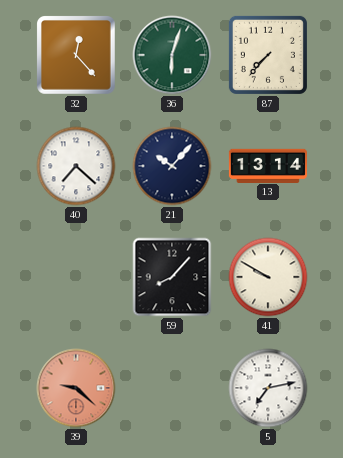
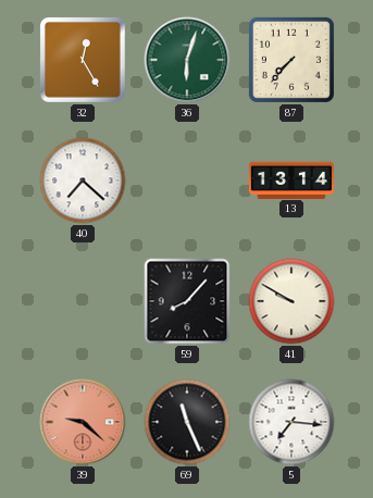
32: 12:23 -> 12:25
21: 10:07 -> none
69: none -> 11:26
5: 7:13 -> 7:16
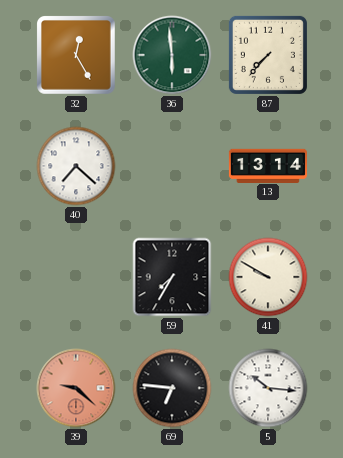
36: 6:03 -> 5:59
59: 8:07 -> 7:35
69: 11:26 -> 6:46
5: 7:16 -> 10:16
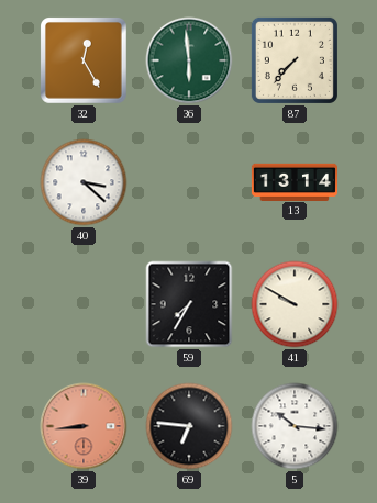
40: 7:22 -> 3:22
39: 9:22 -> 8:44
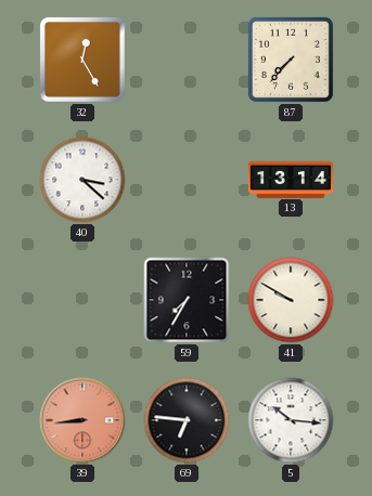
36: 5:59 -> none
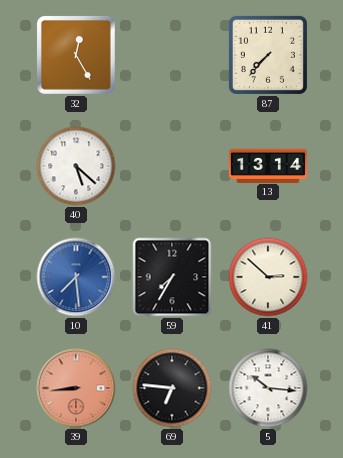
40: 3:22 -> 5:22
10: none -> 7:29
41: 9:50 -> 2:52
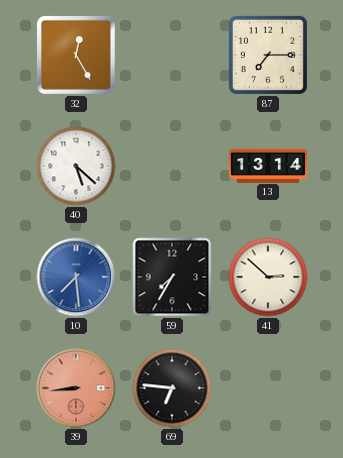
87: 7:37 -> 7:15
5: 10:16 -> none
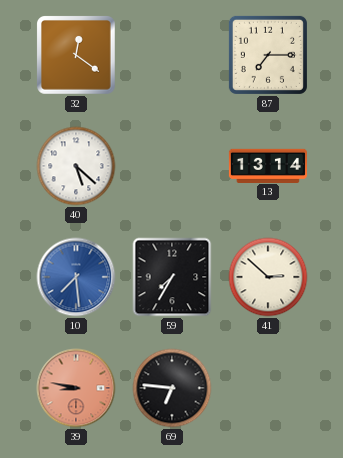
32: 12:25 -> 12:21
39: 8:44 -> 8:47
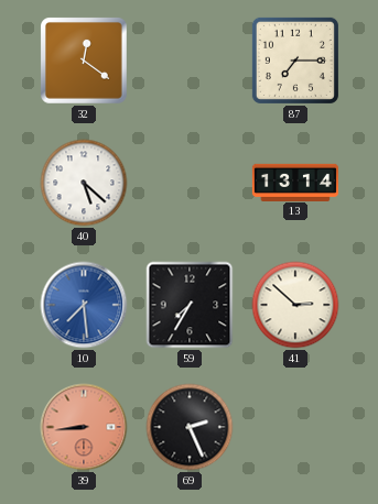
39: 8:47 -> 8:44
69: 6:46 -> 2:26
